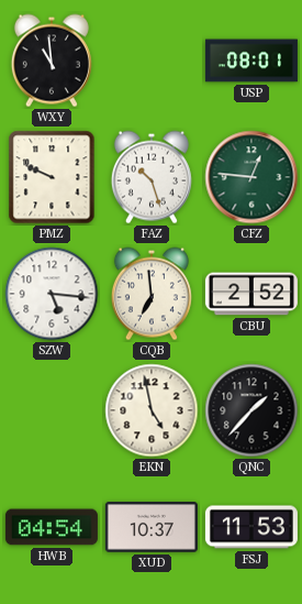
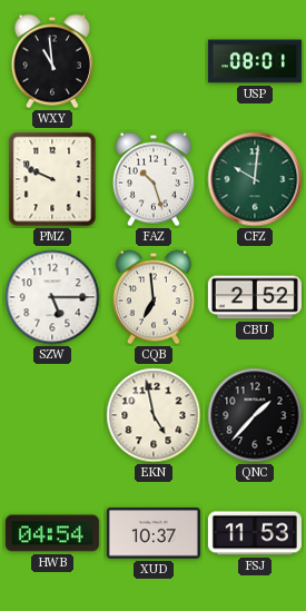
CFZ: 12:46 -> 10:01
SZW: 5:16 -> 5:15
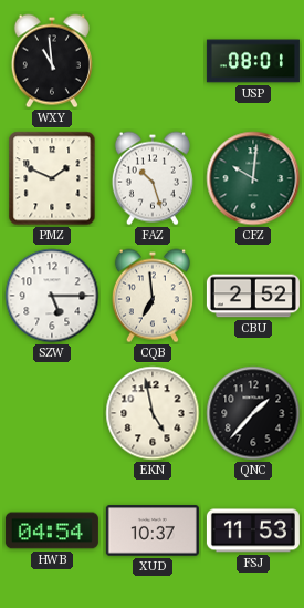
PMZ: 9:49 -> 1:49
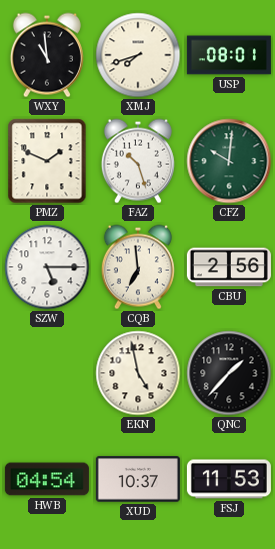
XMJ: none -> 7:42
CBU: 2:52 -> 2:56
